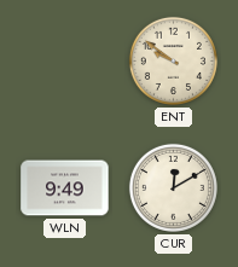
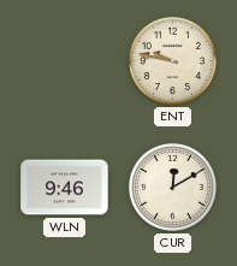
ENT: 9:51 -> 9:47
WLN: 9:49 -> 9:46
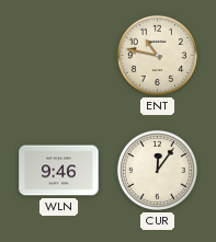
ENT: 9:47 -> 10:47
CUR: 12:10 -> 12:06
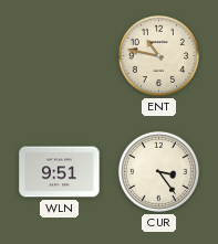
WLN: 9:46 -> 9:51
CUR: 12:06 -> 3:24
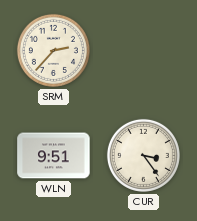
SRM: none -> 2:37
ENT: 10:47 -> none
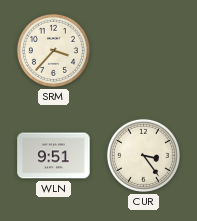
SRM: 2:37 -> 3:37
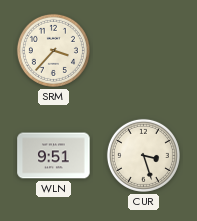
CUR: 3:24 -> 3:27
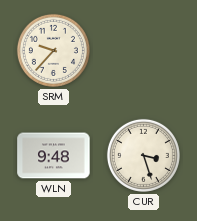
SRM: 3:37 -> 9:37
WLN: 9:51 -> 9:48
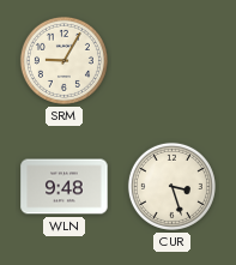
SRM: 9:37 -> 9:05
